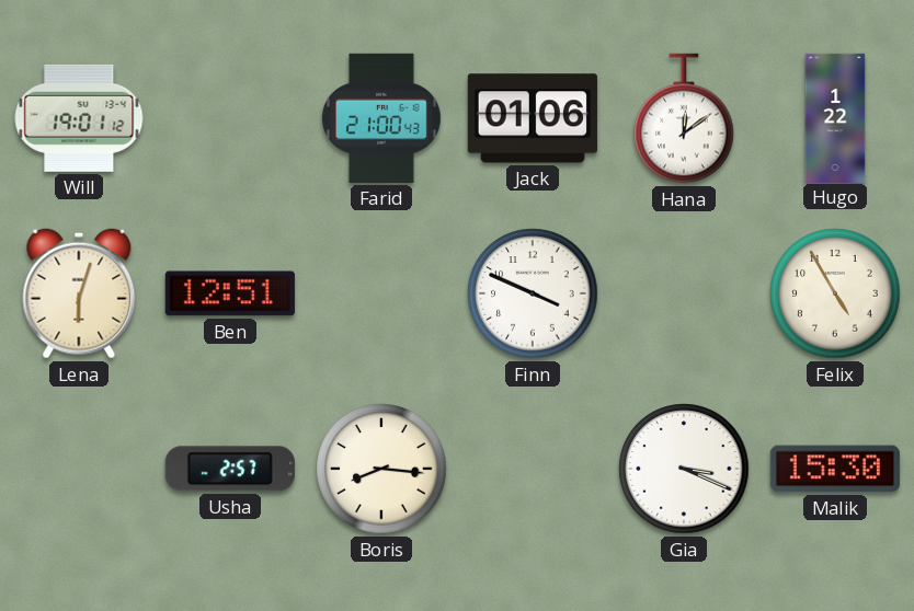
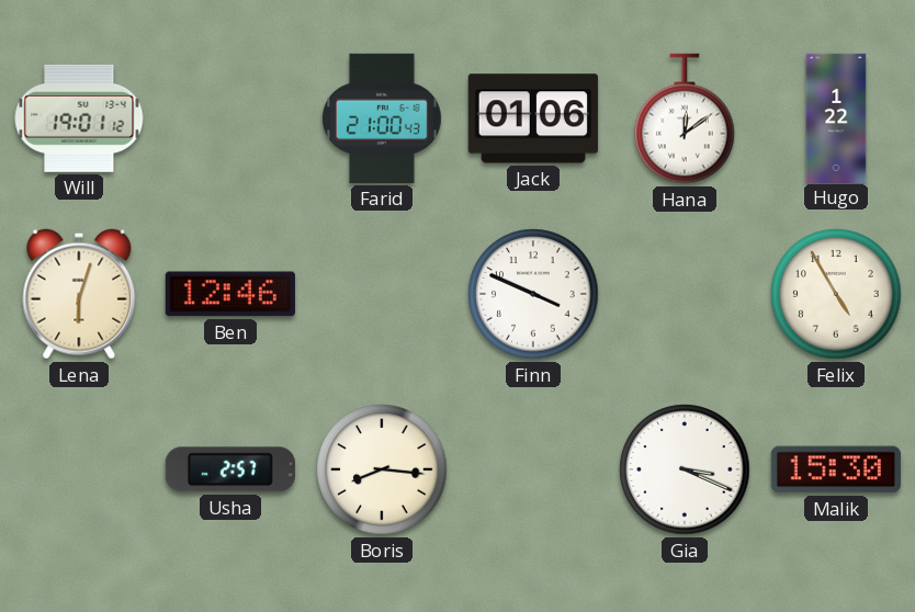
Ben: 12:51 -> 12:46
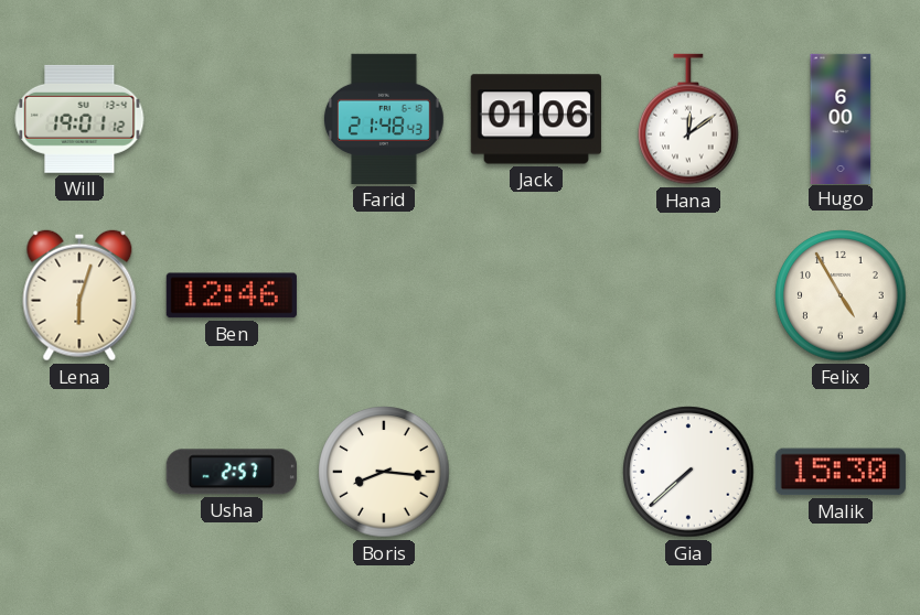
Farid: 21:00 -> 21:48
Hugo: 1:22 -> 6:00
Finn: 3:49 -> none
Gia: 3:19 -> 7:38
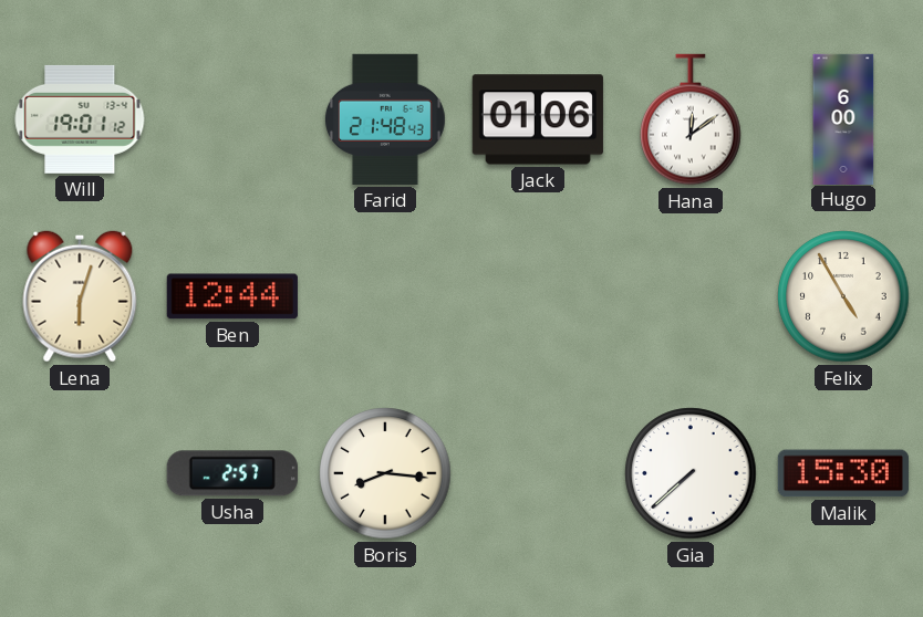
Ben: 12:46 -> 12:44
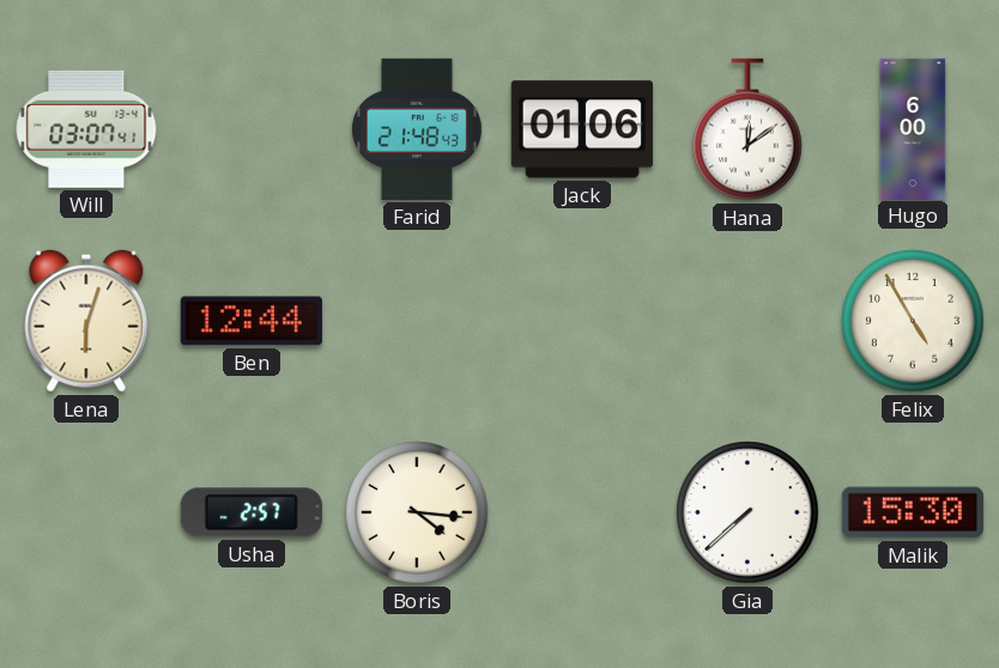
Will: 19:01 -> 03:07
Boris: 8:16 -> 4:16
